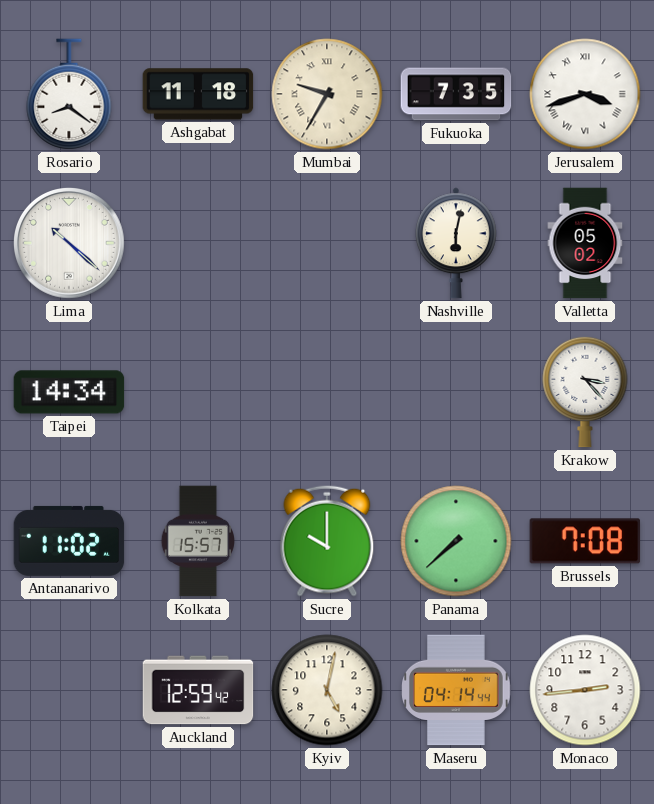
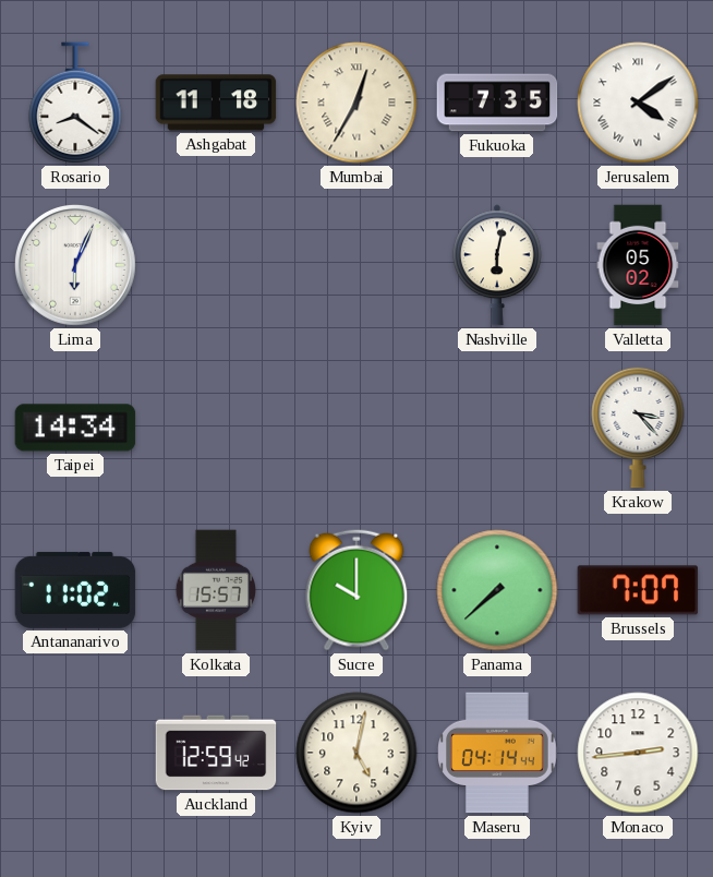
Mumbai: 9:35 -> 12:35
Jerusalem: 3:42 -> 4:09
Lima: 10:22 -> 6:04
Brussels: 7:08 -> 7:07
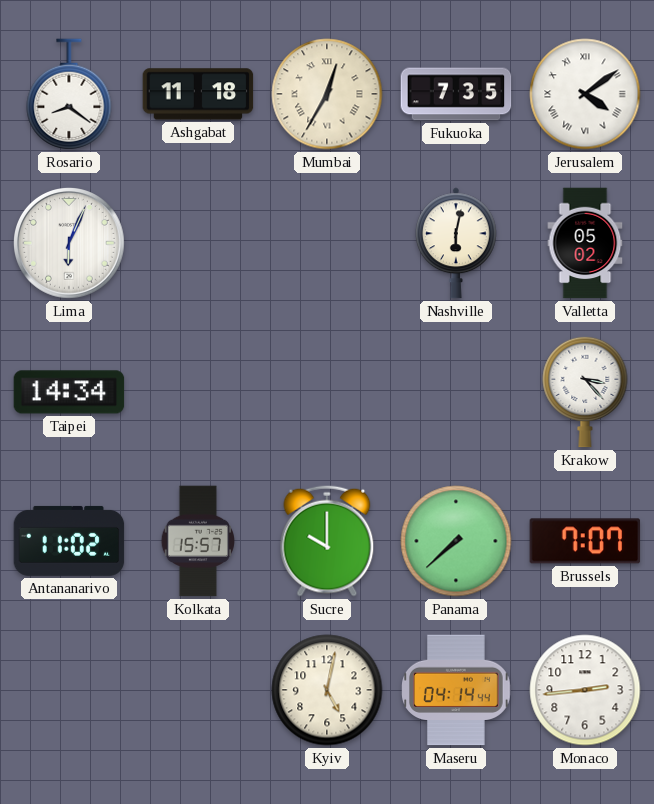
Auckland: 12:59 -> none
